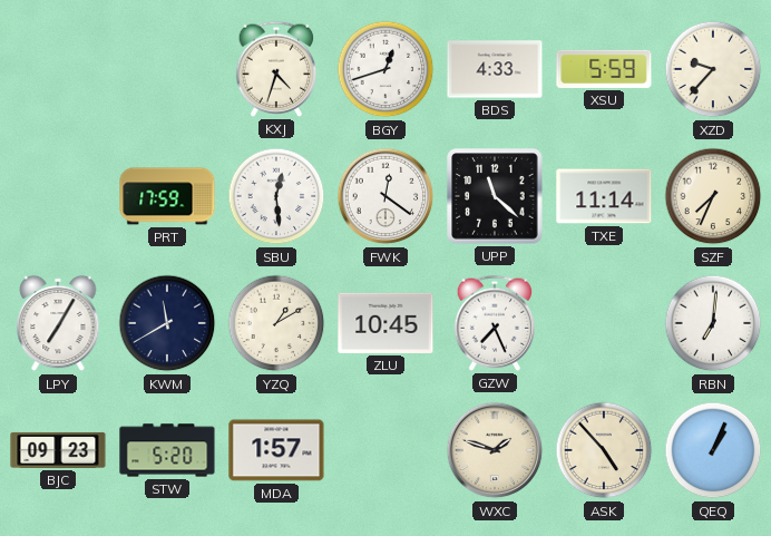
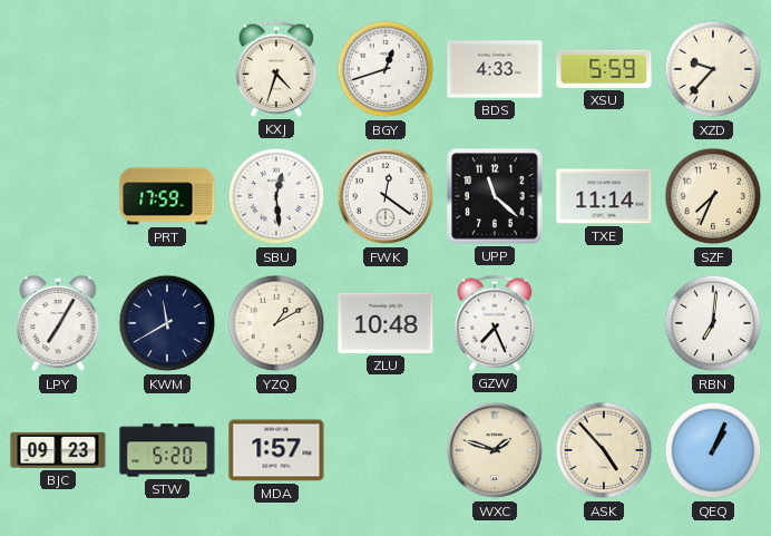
ZLU: 10:45 -> 10:48
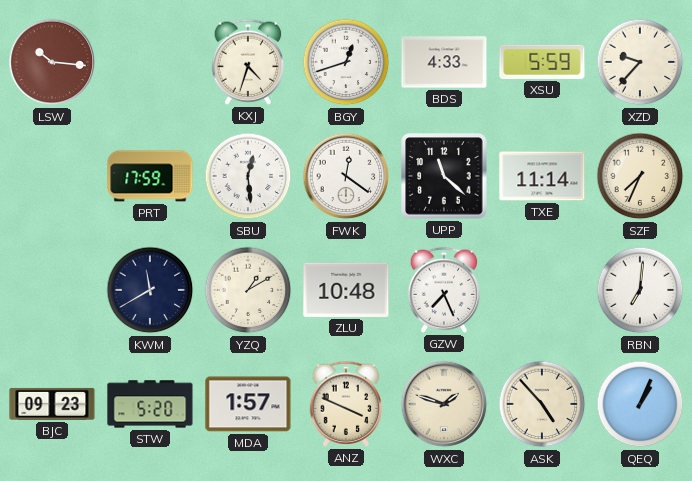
LSW: none -> 10:16
LPY: 7:05 -> none
ANZ: none -> 3:49
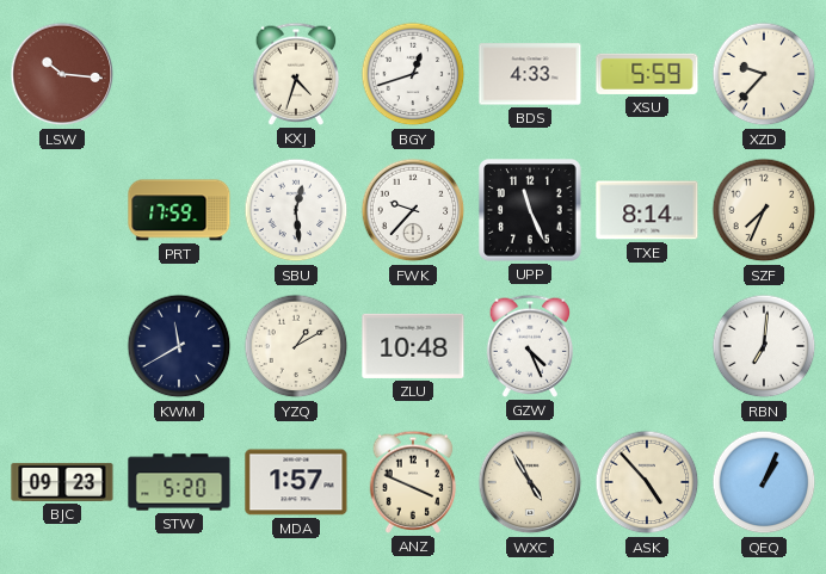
FWK: 12:21 -> 9:37
UPP: 11:22 -> 11:26
TXE: 11:14 -> 8:14
GZW: 7:26 -> 4:26
WXC: 1:48 -> 4:55
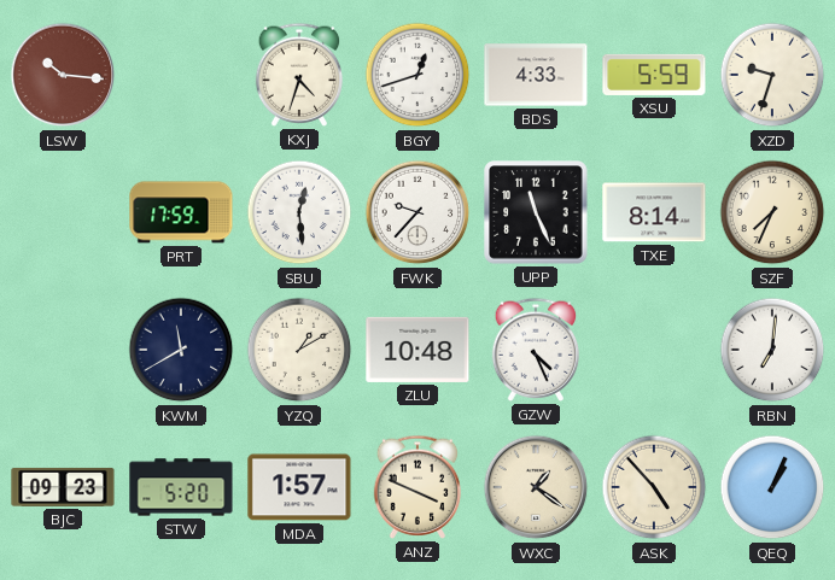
XZD: 9:37 -> 9:33
WXC: 4:55 -> 1:21
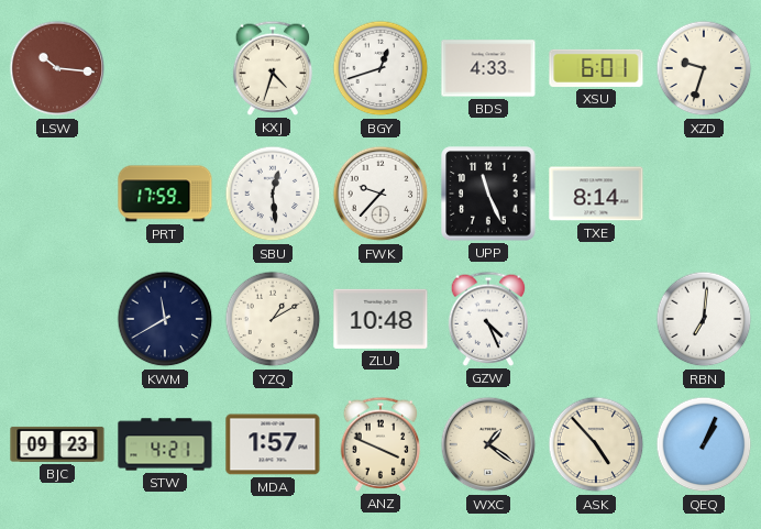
XSU: 5:59 -> 6:01
SZF: 7:34 -> none
STW: 5:20 -> 4:21
